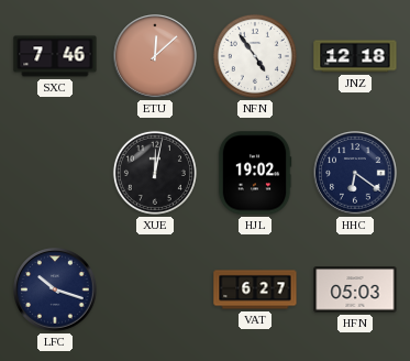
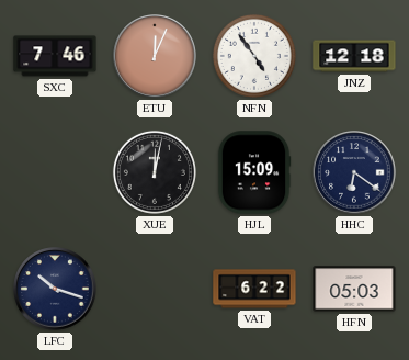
ETU: 12:08 -> 12:04
HJL: 19:02 -> 15:09
VAT: 6:27 -> 6:22
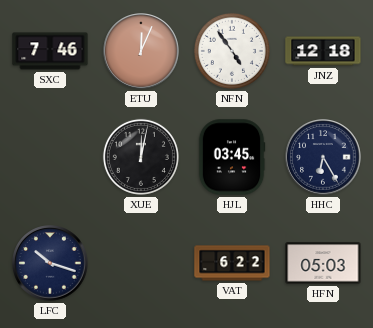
HJL: 15:09 -> 03:45
HHC: 6:21 -> 6:25
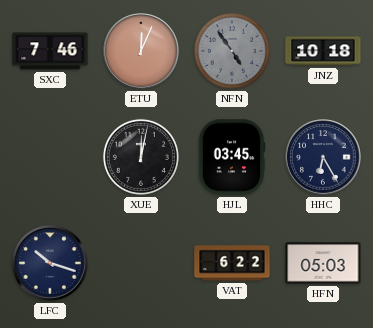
NFN dial: white -> grey
JNZ: 12:18 -> 10:18
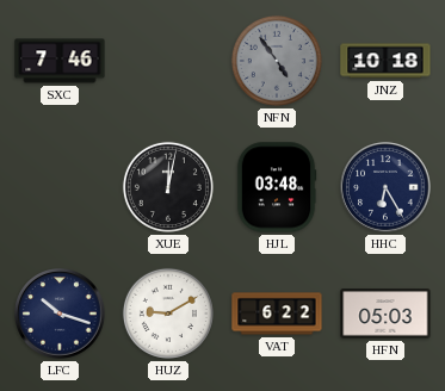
ETU: 12:04 -> none
HJL: 03:45 -> 03:48
HUZ: none -> 9:10
